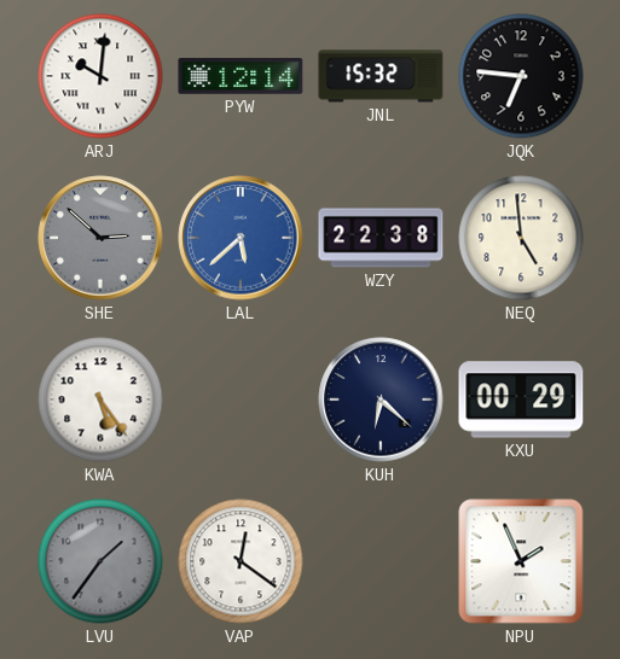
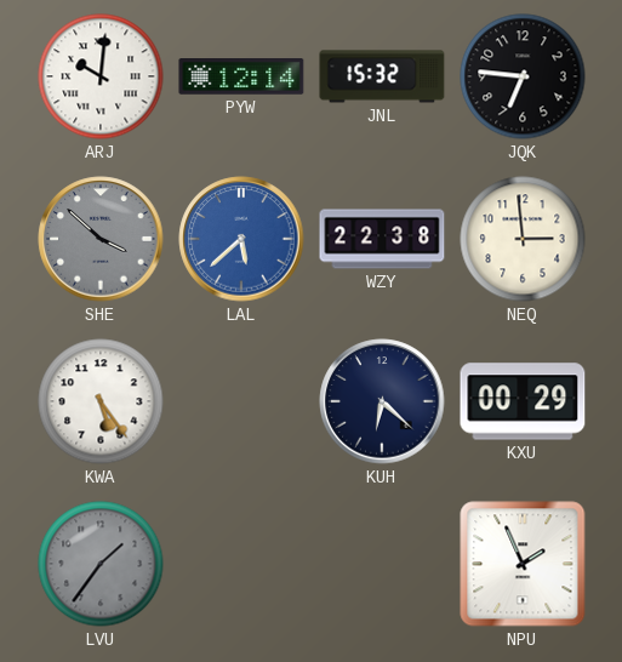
SHE: 2:52 -> 3:52
NEQ: 4:59 -> 2:59
VAP: 12:21 -> none
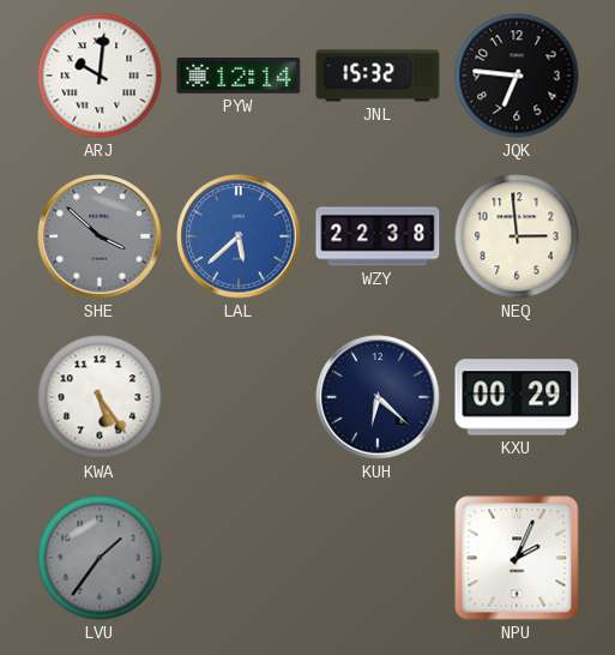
NPU: 1:56 -> 2:04
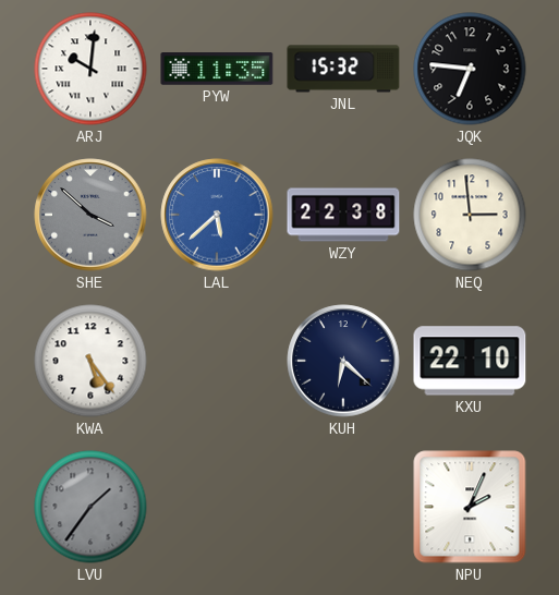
PYW: 12:14 -> 11:35
KXU: 00:29 -> 22:10
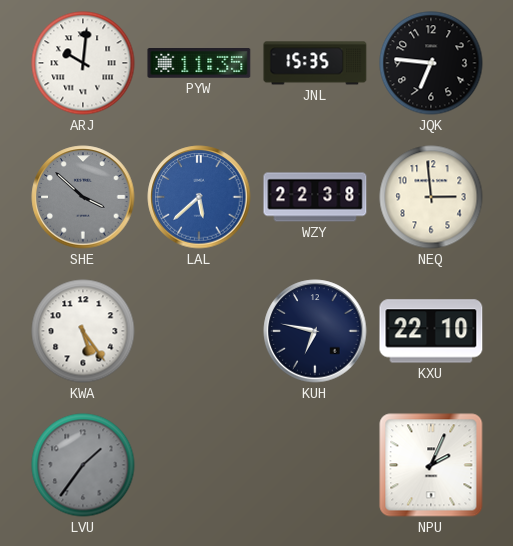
JNL: 15:32 -> 15:35
KUH: 6:22 -> 6:47
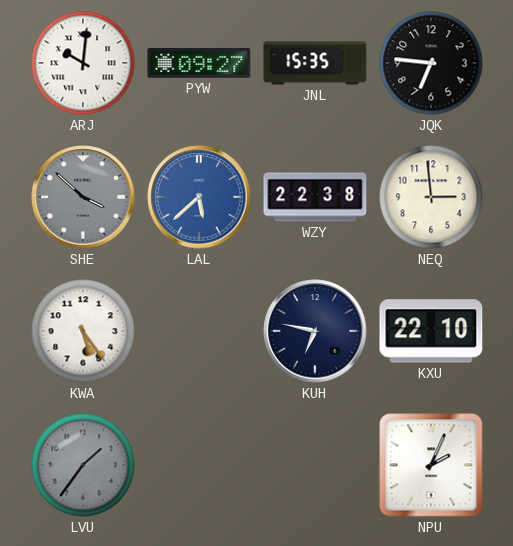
PYW: 11:35 -> 09:27
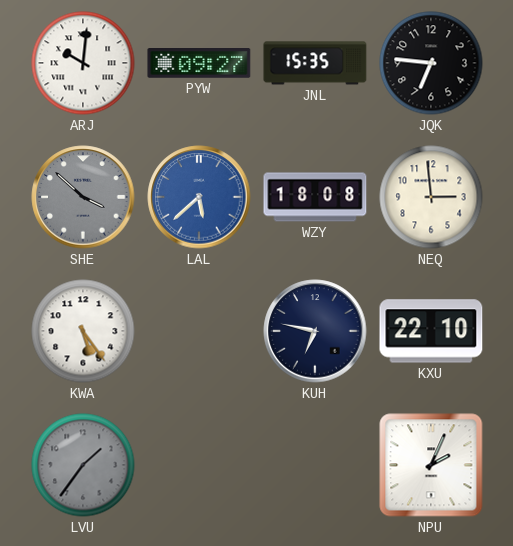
WZY: 22:38 -> 18:08
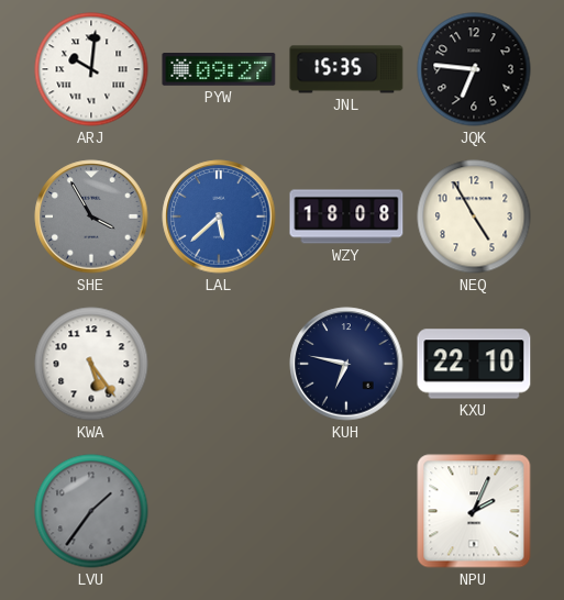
SHE: 3:52 -> 3:55
NEQ: 2:59 -> 4:55
